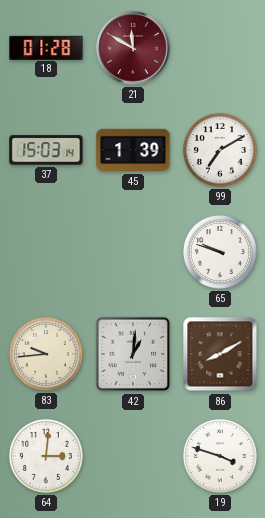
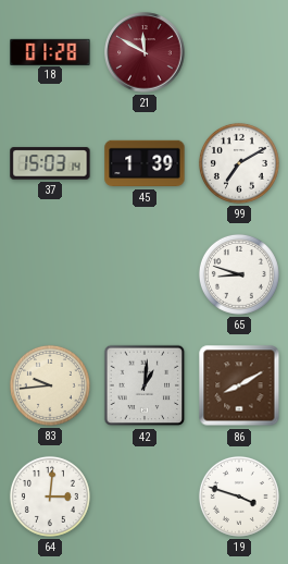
65: 9:48 -> 8:48
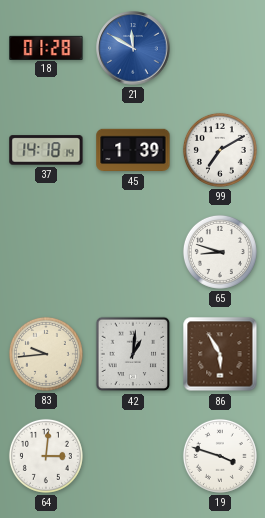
21 dial: burgundy -> blue
37: 15:03 -> 14:18
86: 8:10 -> 5:55
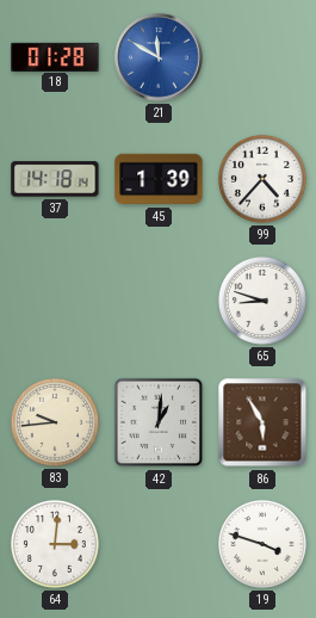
99: 7:10 -> 4:37
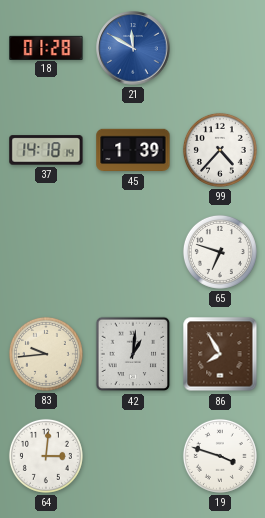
65: 8:48 -> 6:48
86: 5:55 -> 7:55
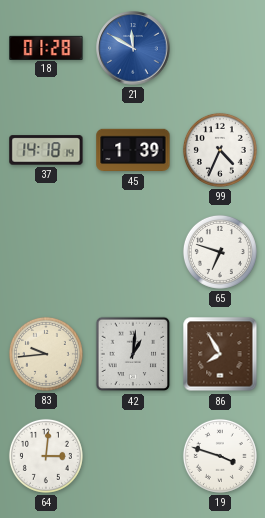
99: 4:37 -> 4:34
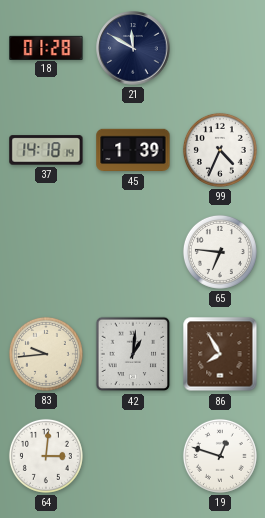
21 dial: blue -> navy
65: 6:48 -> 6:46
19: 3:48 -> 12:48
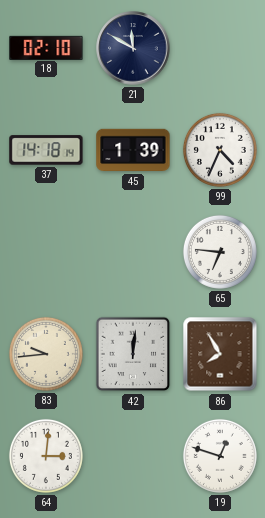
18: 01:28 -> 02:10
42: 1:01 -> 12:01
